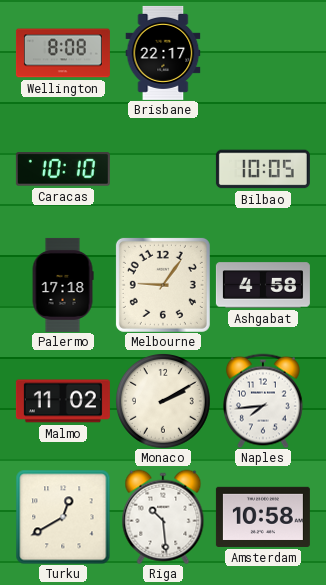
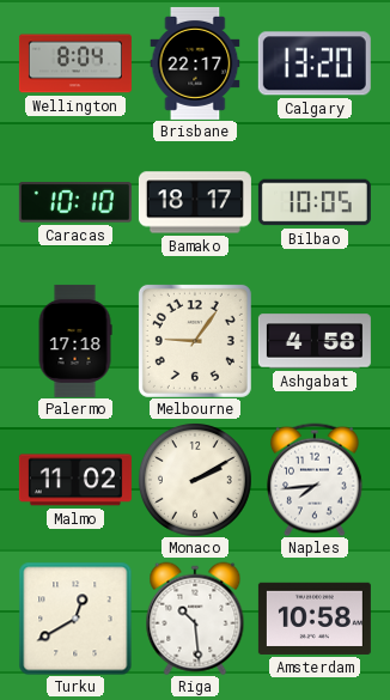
Wellington: 8:08 -> 8:04
Calgary: none -> 13:20
Bamako: none -> 18:17
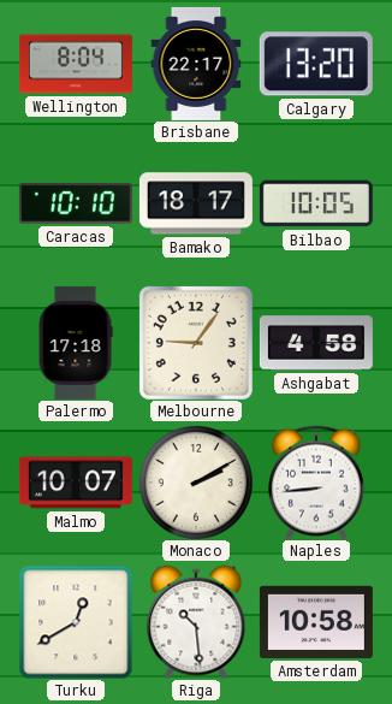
Malmo: 11:02 -> 10:07
Naples: 7:44 -> 8:44
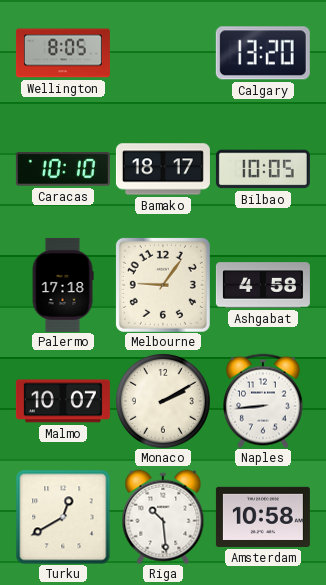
Wellington: 8:04 -> 8:05
Brisbane: 22:17 -> none
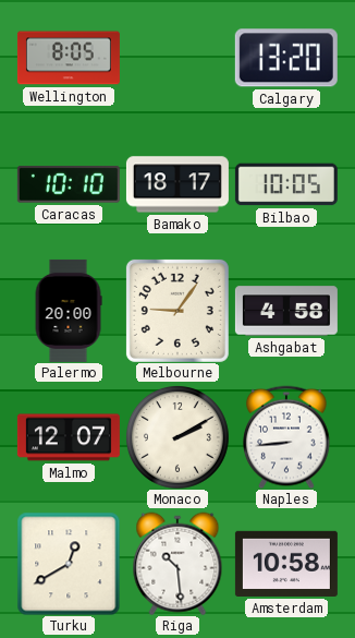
Palermo: 17:18 -> 20:00
Malmo: 10:07 -> 12:07
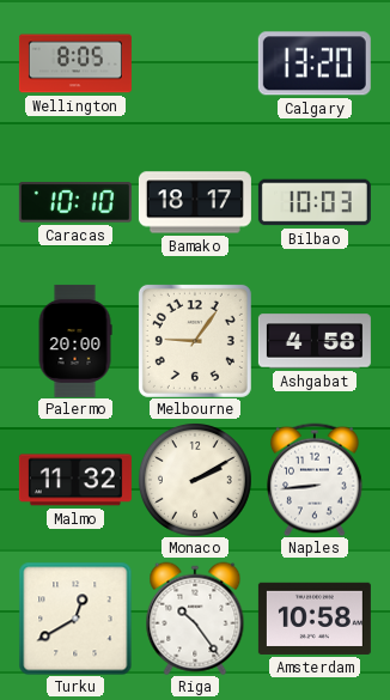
Bilbao: 10:05 -> 10:03
Malmo: 12:07 -> 11:32
Riga: 10:29 -> 10:24
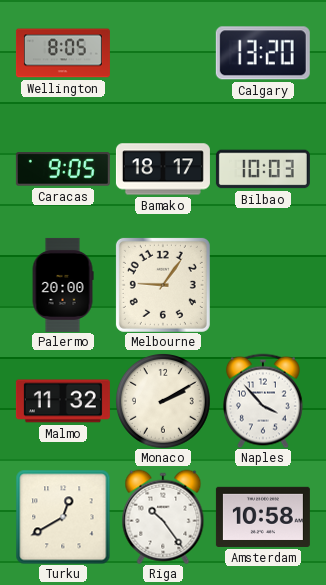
Caracas: 10:10 -> 9:05
Ashgabat: 4:58 -> none
Naples: 8:44 -> 3:53
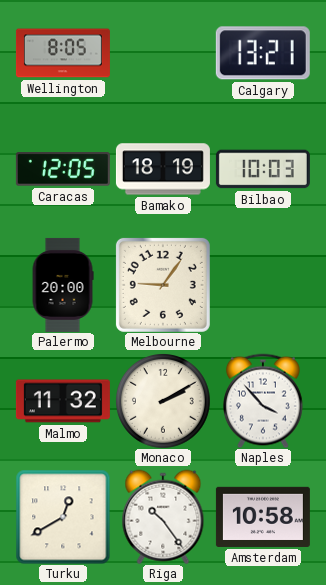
Calgary: 13:20 -> 13:21
Caracas: 9:05 -> 12:05
Bamako: 18:17 -> 18:19
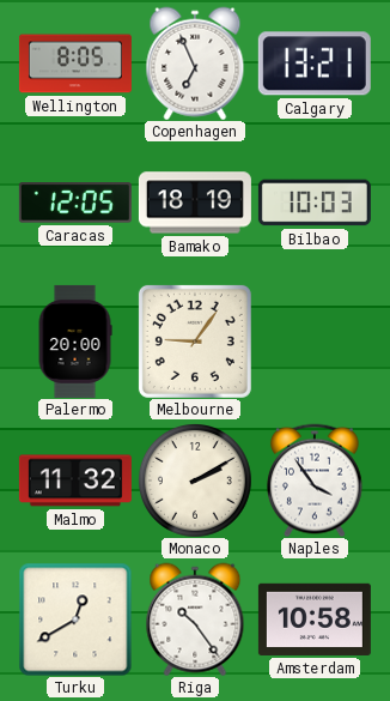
Copenhagen: none -> 6:56
Naples: 3:53 -> 3:54
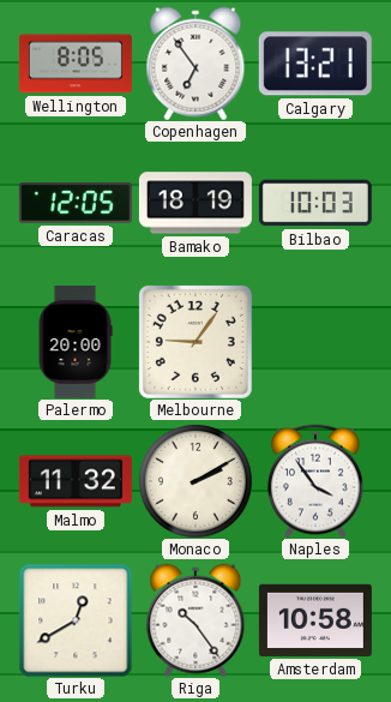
Copenhagen: 6:56 -> 6:54
